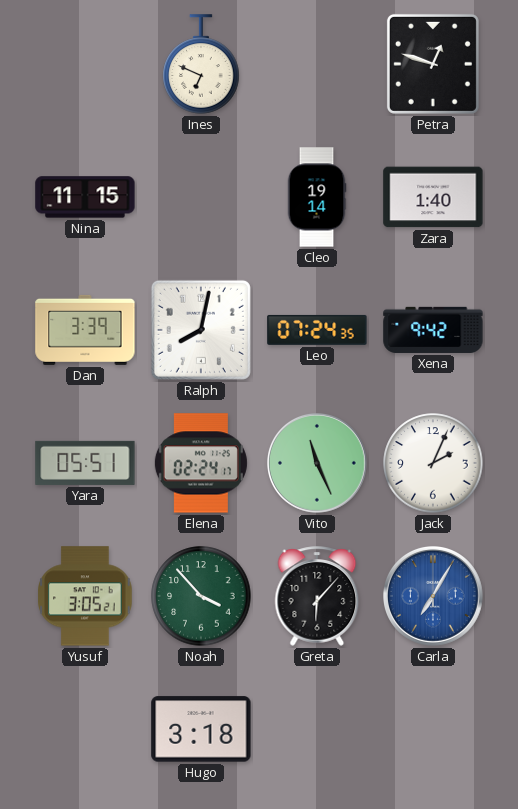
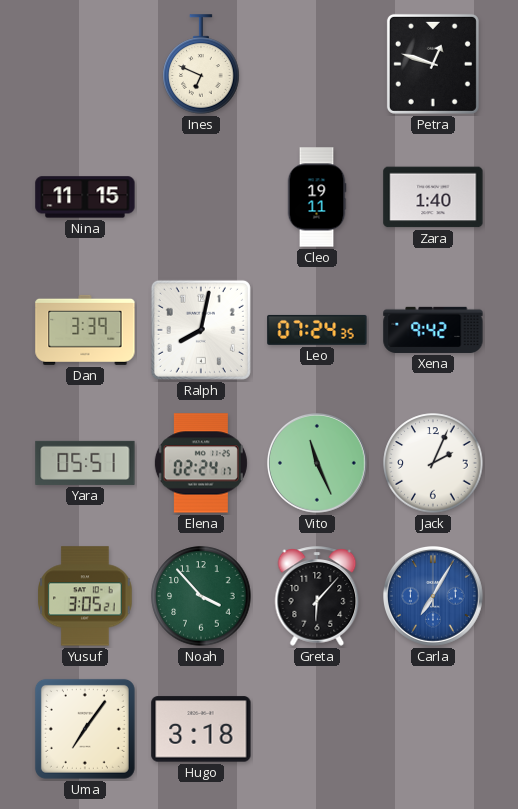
Cleo: 19:14 -> 19:11
Uma: none -> 7:06
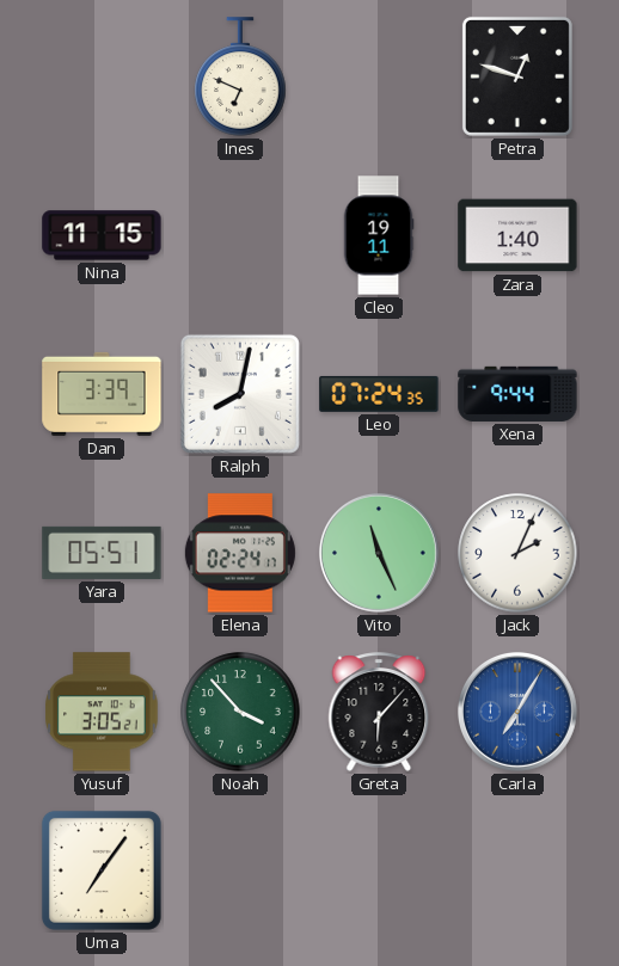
Xena: 9:42 -> 9:44
Hugo: 3:18 -> none
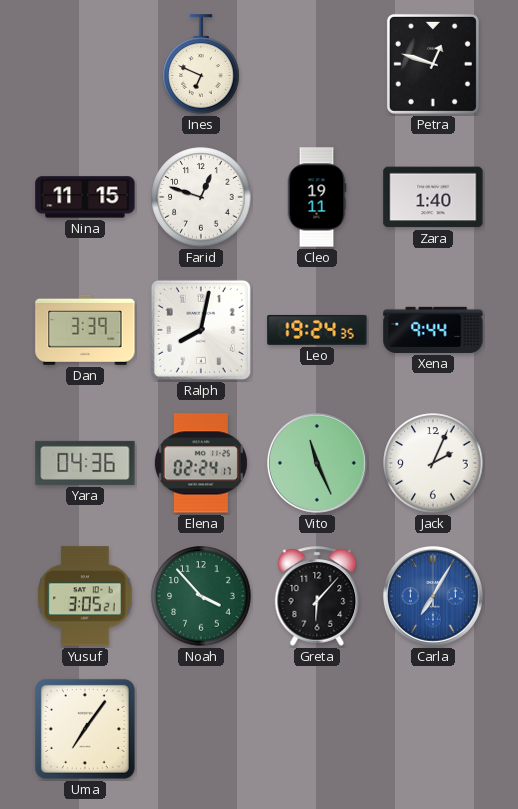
Farid: none -> 12:48
Leo: 07:24 -> 19:24
Yara: 05:51 -> 04:36
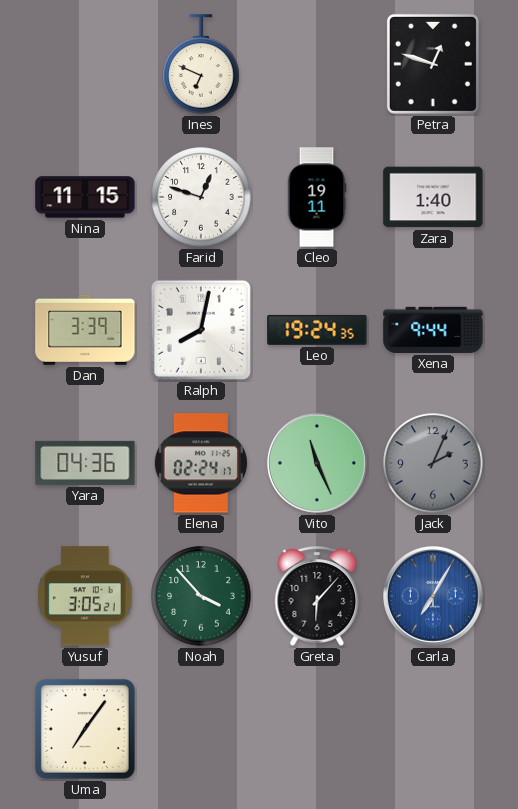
Jack dial: white -> grey
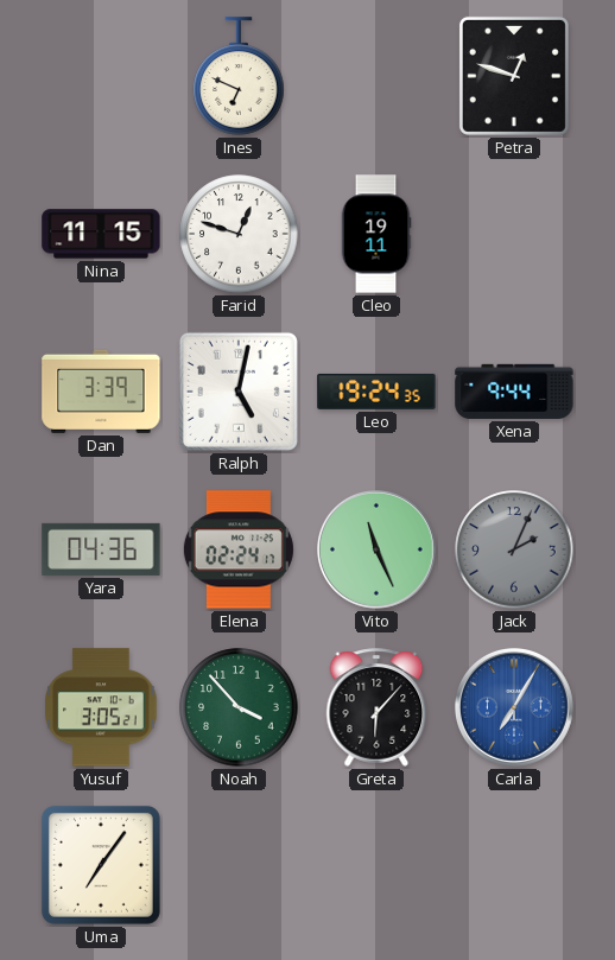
Zara: 1:40 -> none
Ralph: 8:02 -> 5:02
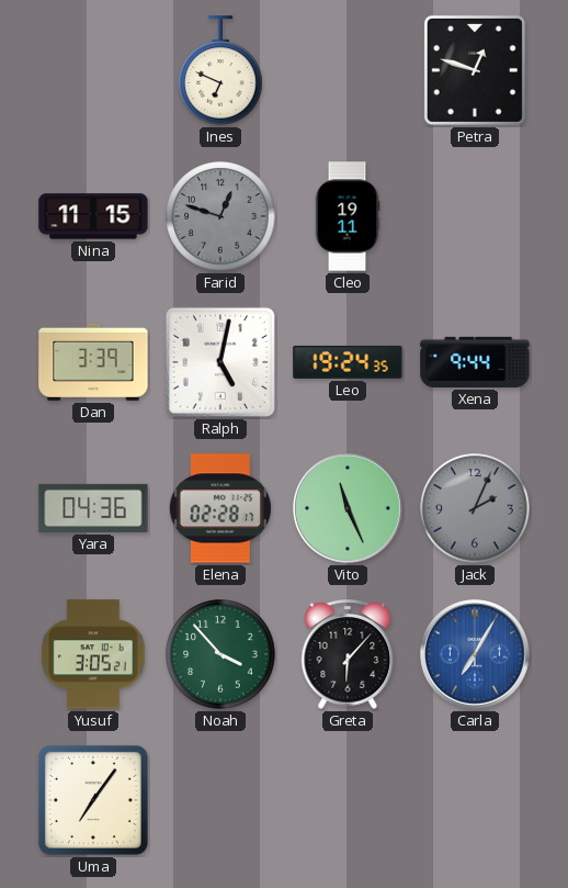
Farid dial: white -> grey
Elena: 02:24 -> 02:28
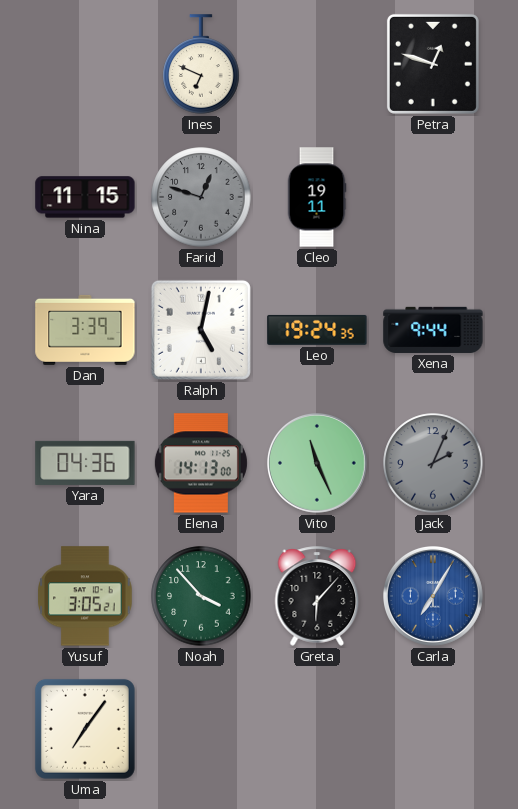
Elena: 02:28 -> 14:13
